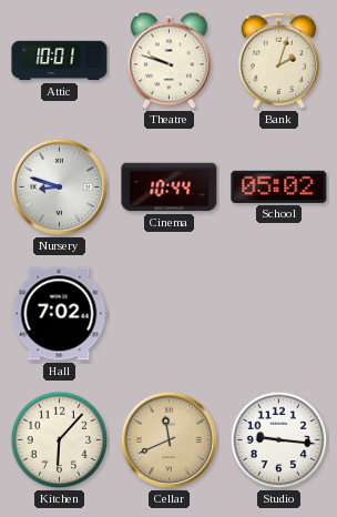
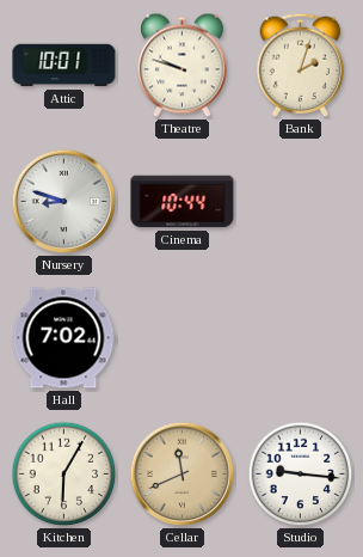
School: 05:02 -> none
Kitchen: 6:07 -> 6:05
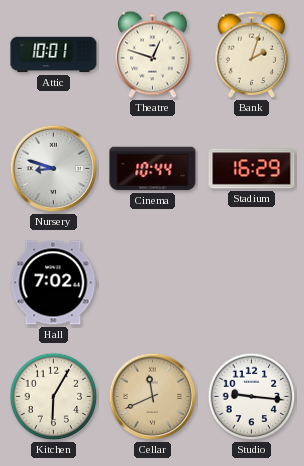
Theatre: 9:48 -> 12:48
Stadium: none -> 16:29
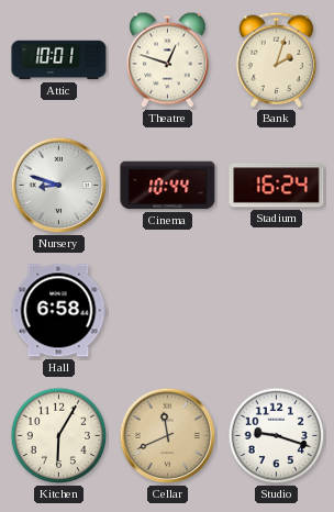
Stadium: 16:29 -> 16:24
Hall: 7:02 -> 6:58
Studio: 9:16 -> 9:18
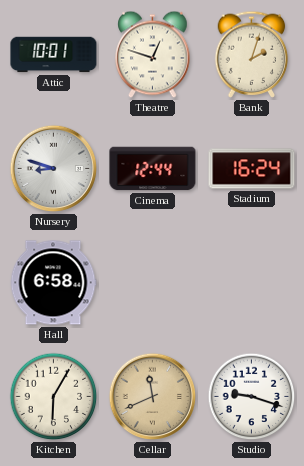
Cinema: 10:44 -> 12:44
